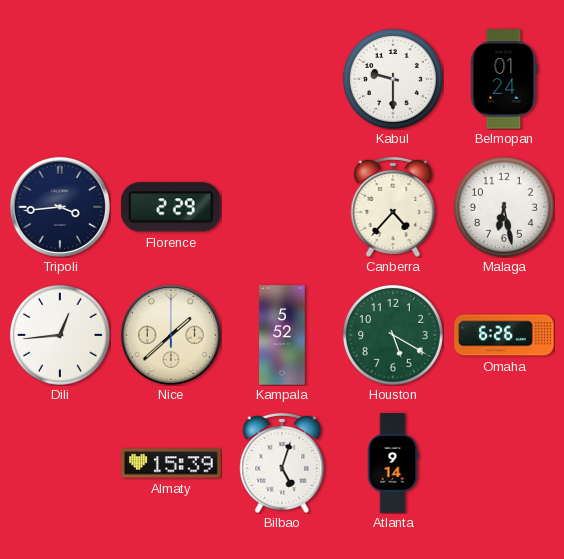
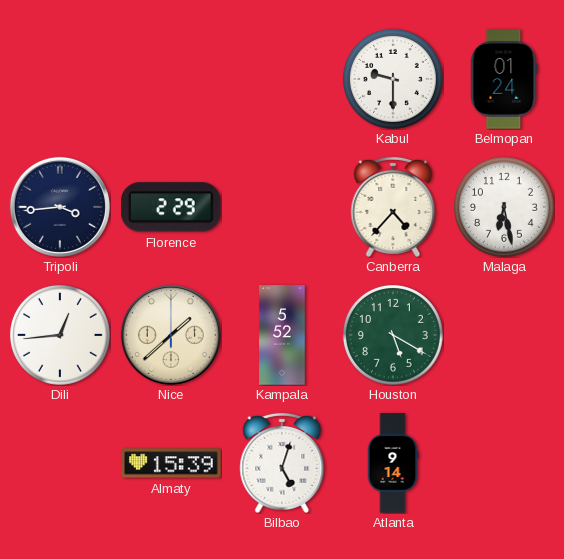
Omaha: 6:26 -> none
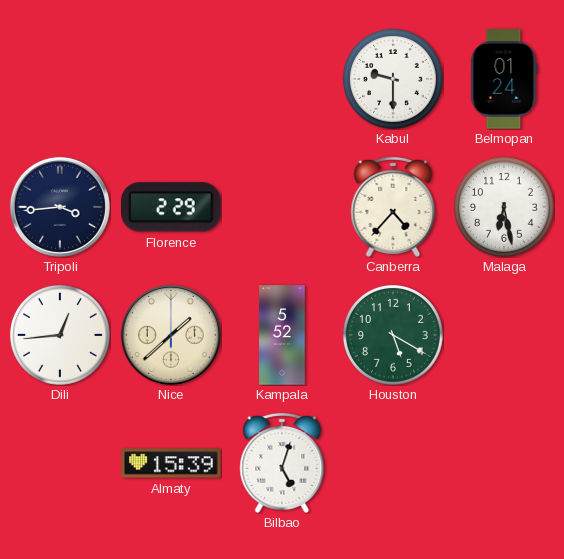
Atlanta: 9:14 -> none
